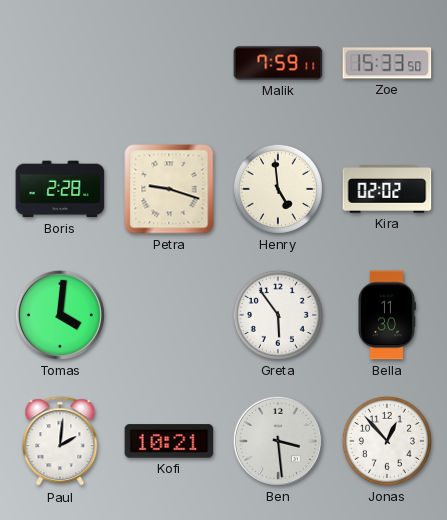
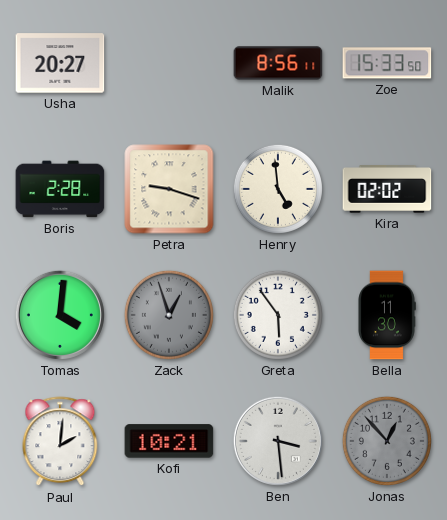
Usha: none -> 20:27
Malik: 7:59 -> 8:56
Zack: none -> 12:57
Jonas dial: white -> grey
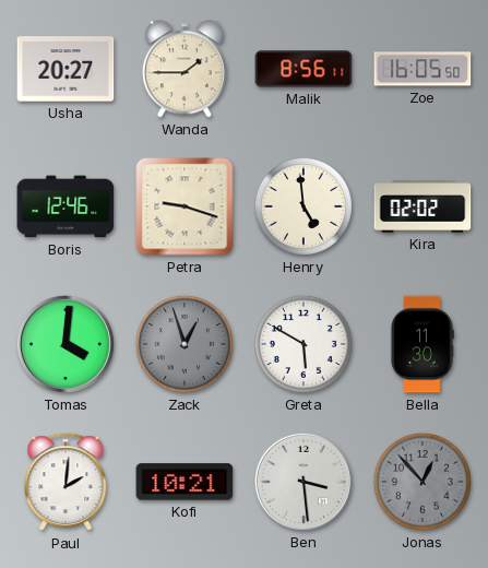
Wanda: none -> 1:45
Zoe: 15:33 -> 16:05
Boris: 2:28 -> 12:46
Greta: 5:54 -> 5:50
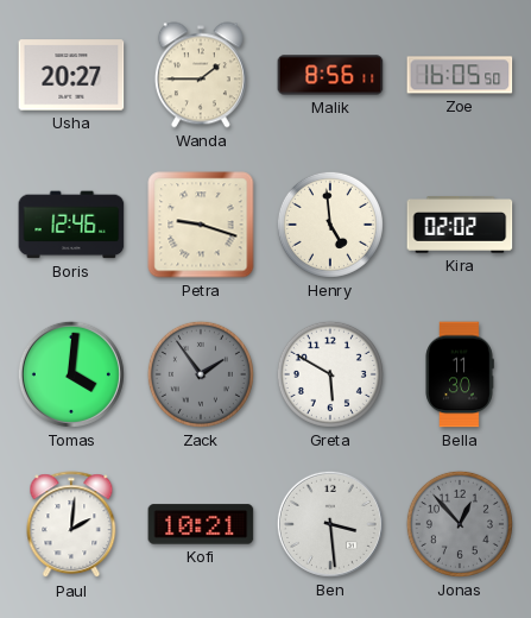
Zack: 12:57 -> 1:54
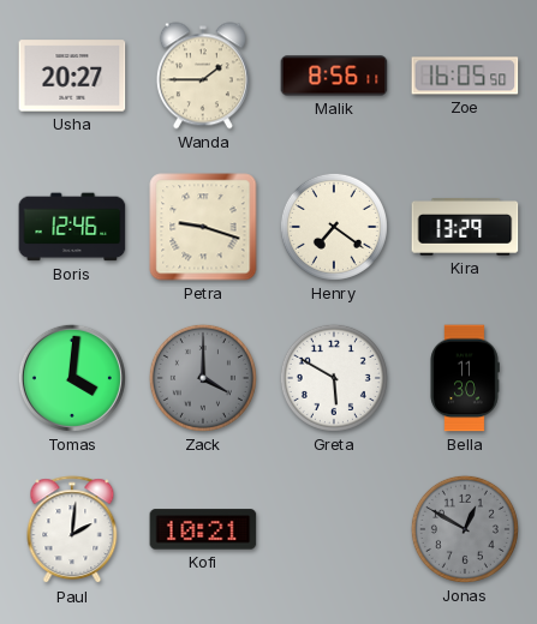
Henry: 4:59 -> 7:21
Kira: 02:02 -> 13:29
Zack: 1:54 -> 4:00
Ben: 3:29 -> none
Jonas: 12:53 -> 12:50
